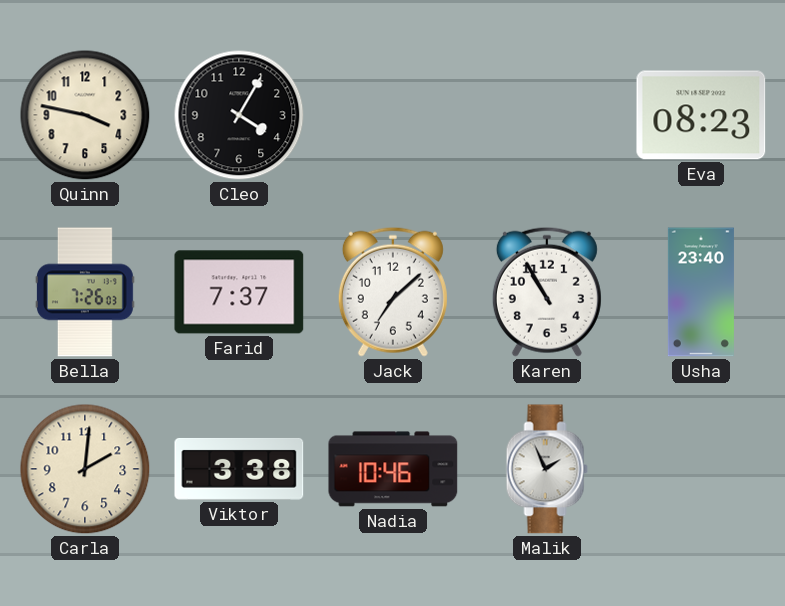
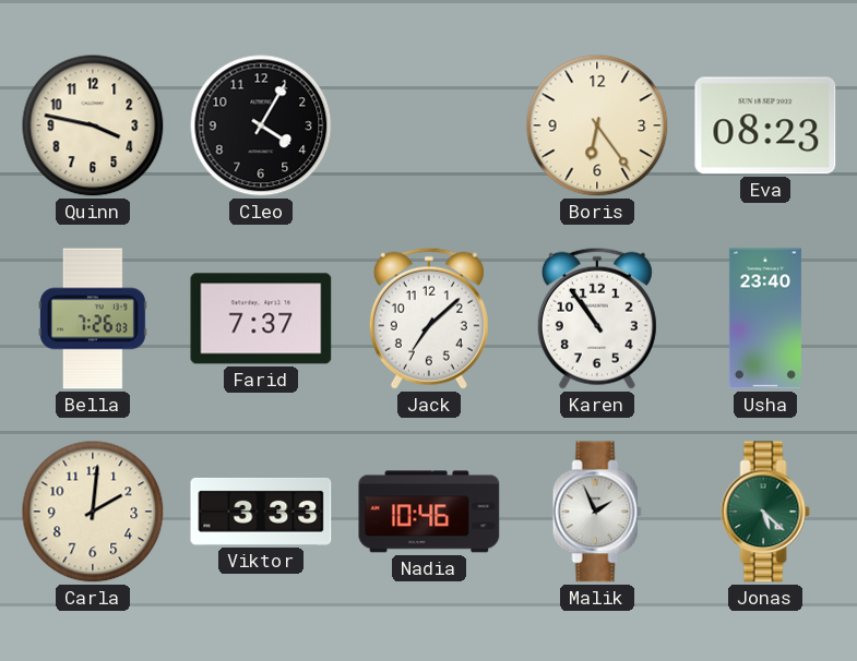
Boris: none -> 6:24
Karen: 10:55 -> 10:54
Viktor: 3:38 -> 3:33
Jonas: none -> 5:22
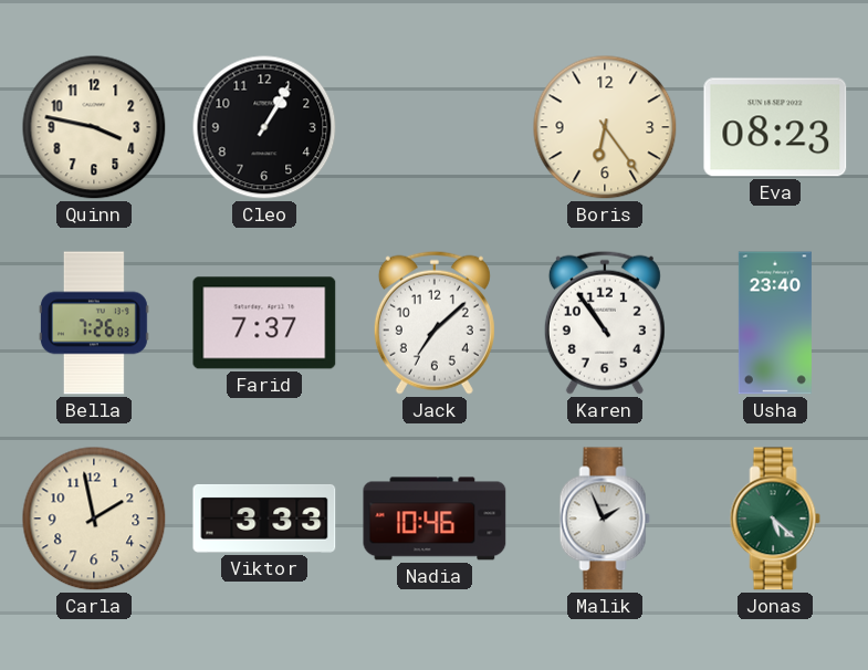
Cleo: 4:05 -> 1:05
Carla: 2:01 -> 1:58
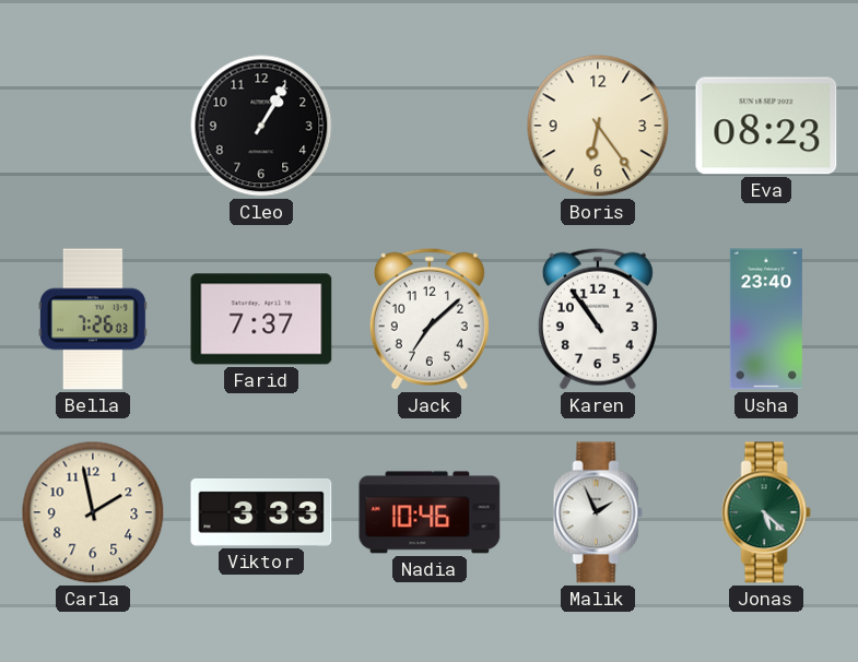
Quinn: 3:47 -> none
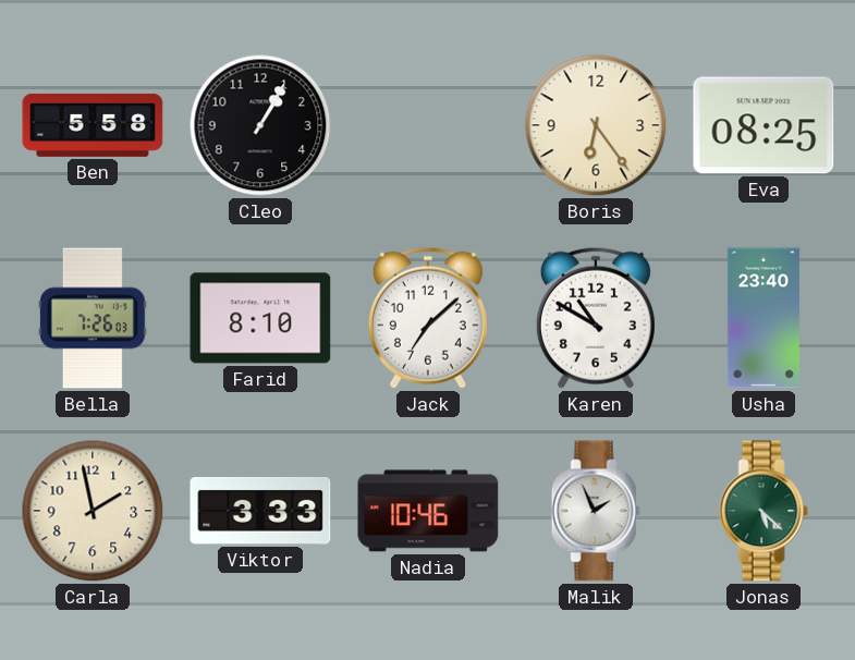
Ben: none -> 5:58
Eva: 08:23 -> 08:25
Farid: 7:37 -> 8:10
Karen: 10:54 -> 10:50
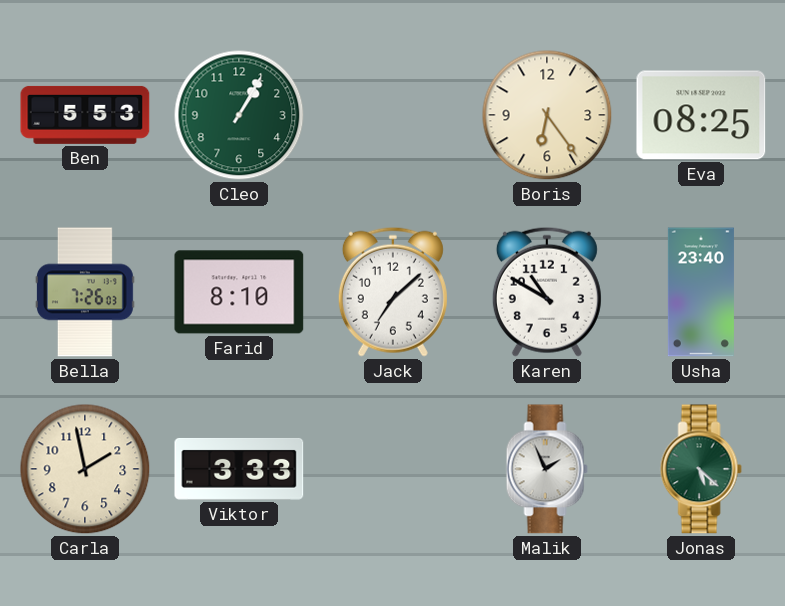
Ben: 5:58 -> 5:53
Cleo dial: black -> green
Nadia: 10:46 -> none
